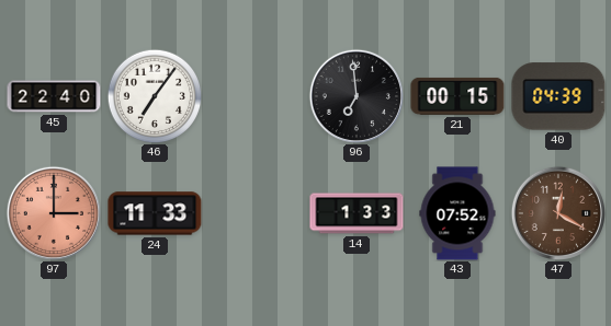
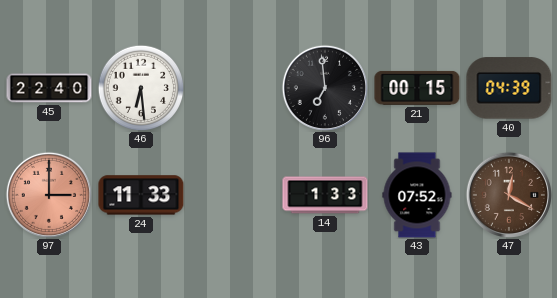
46: 7:06 -> 6:29
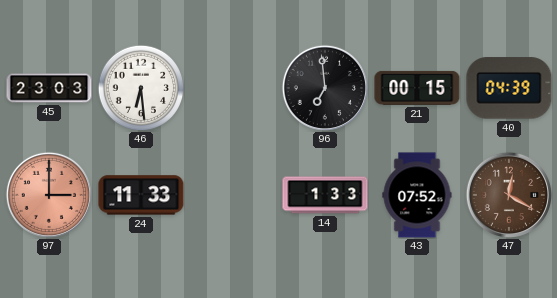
45: 22:40 -> 23:03
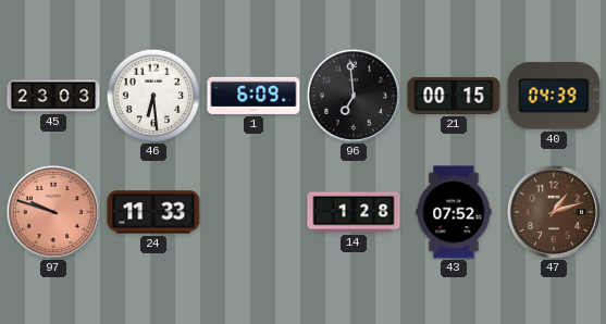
1: none -> 6:09
97: 3:00 -> 9:48
14: 1:33 -> 1:28
47: 12:20 -> 1:12
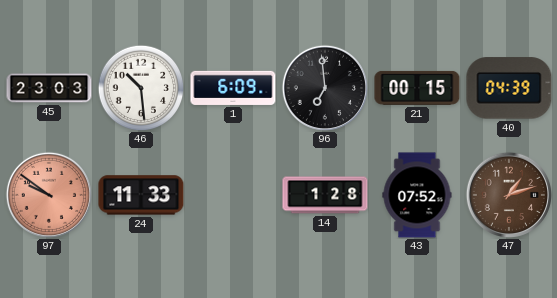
46: 6:29 -> 10:29
97: 9:48 -> 9:51
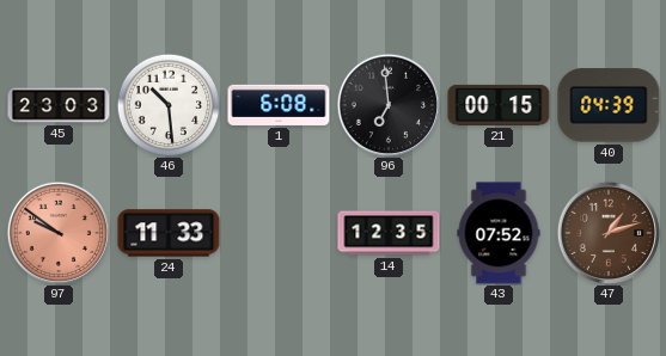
1: 6:09 -> 6:08
14: 1:28 -> 12:35
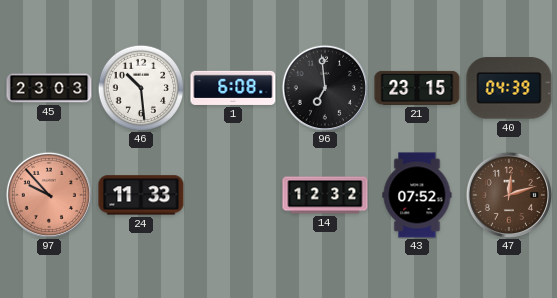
21: 00:15 -> 23:15
97: 9:51 -> 9:53
14: 12:35 -> 12:32
47: 1:12 -> 12:12
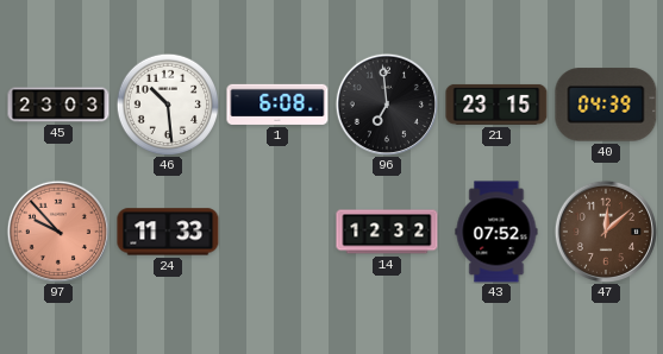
47: 12:12 -> 12:08
